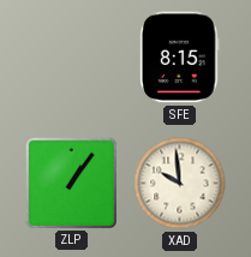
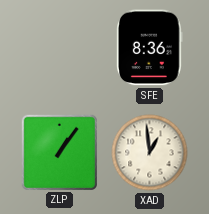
SFE: 8:15 -> 8:36
XAD: 9:59 -> 12:59
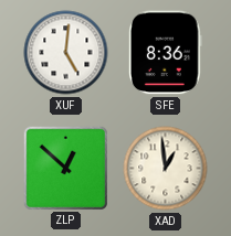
XUF: none -> 5:01
ZLP: 1:06 -> 12:52
